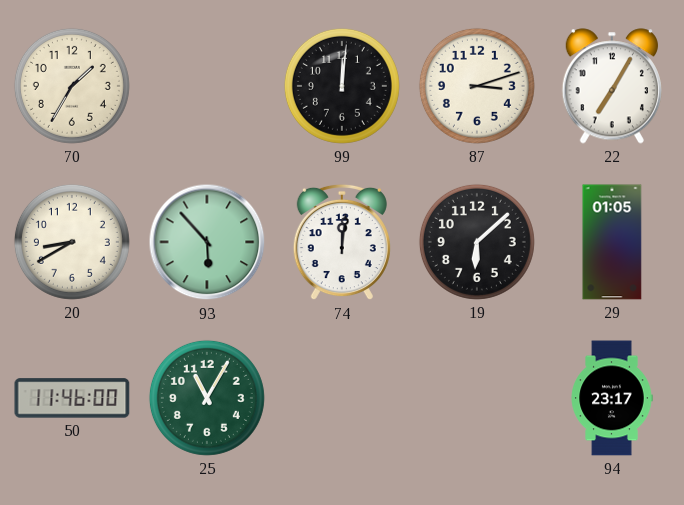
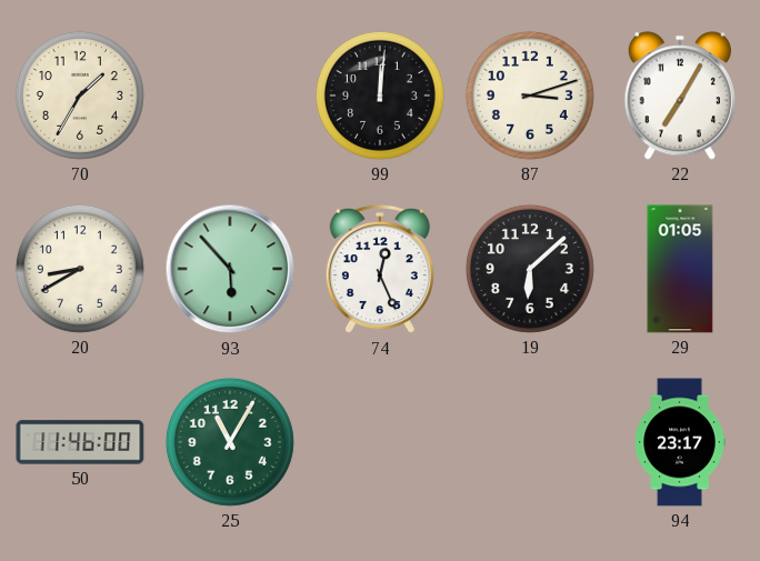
74: 12:01 -> 12:26
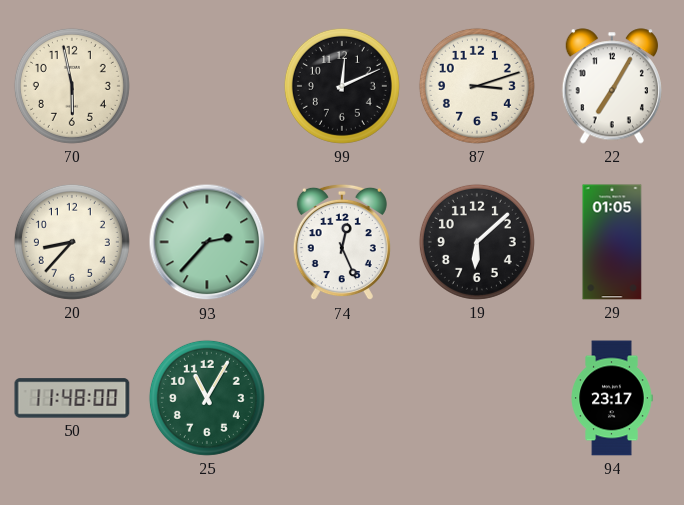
70: 1:35 -> 5:58
99: 12:01 -> 12:11
20: 8:40 -> 8:37
93: 5:53 -> 2:37
50: 11:46 -> 11:48
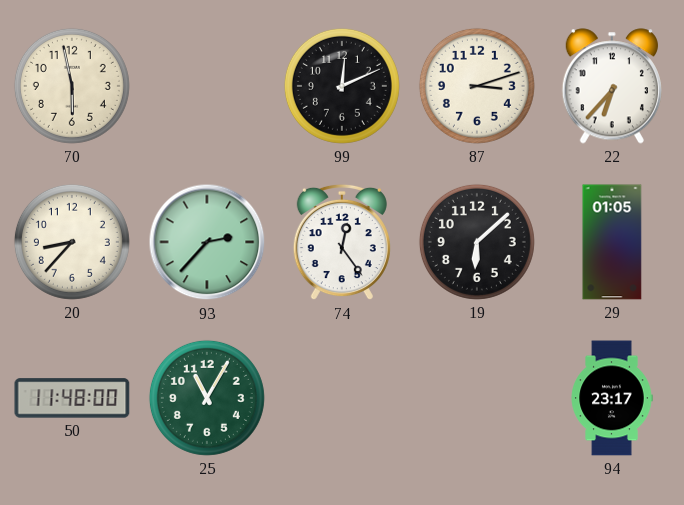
22: 7:05 -> 6:37
74: 12:26 -> 12:24
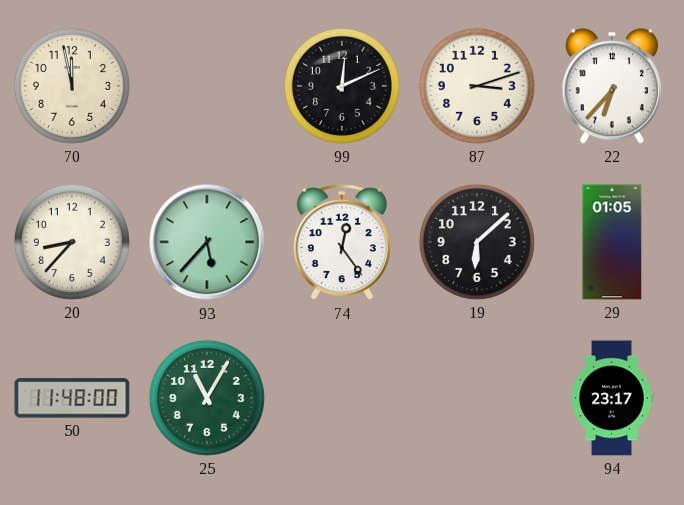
70: 5:58 -> 11:58
93: 2:37 -> 5:37
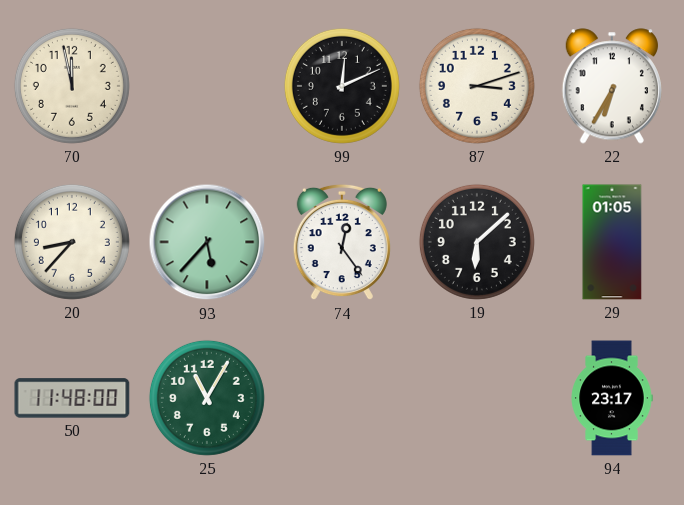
22: 6:37 -> 6:35
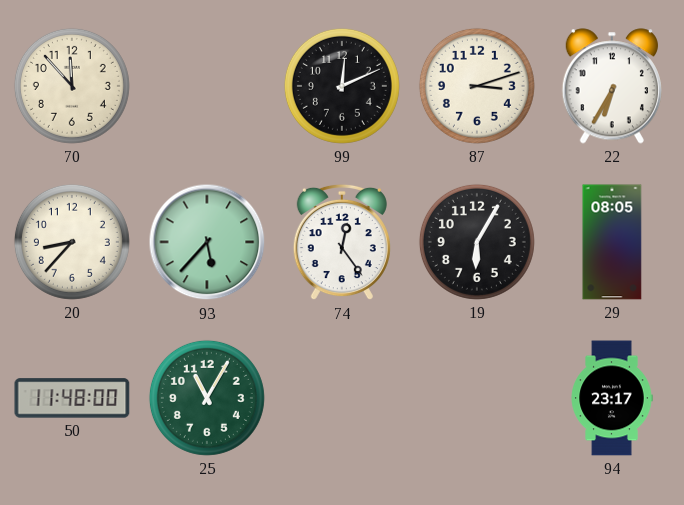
70: 11:58 -> 11:53
19: 6:08 -> 6:05
29: 01:05 -> 08:05
